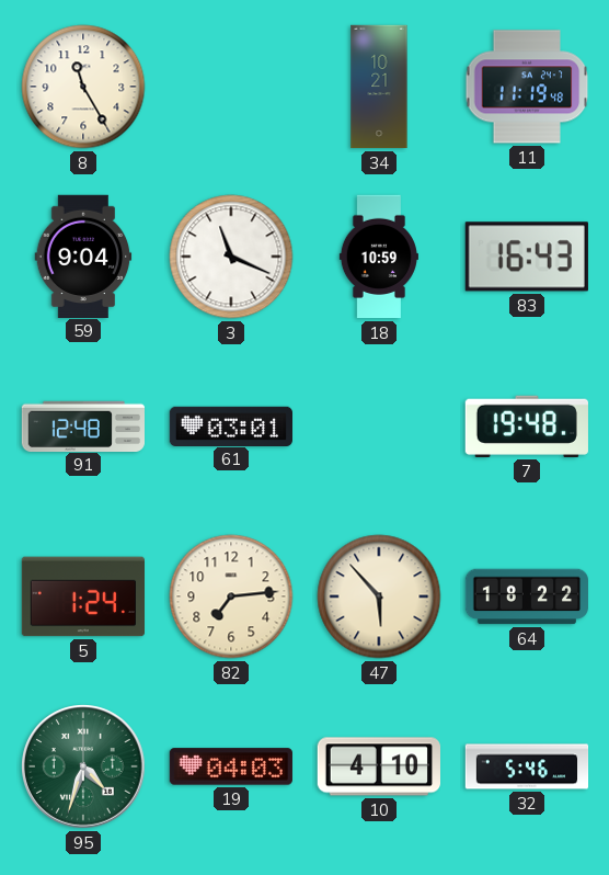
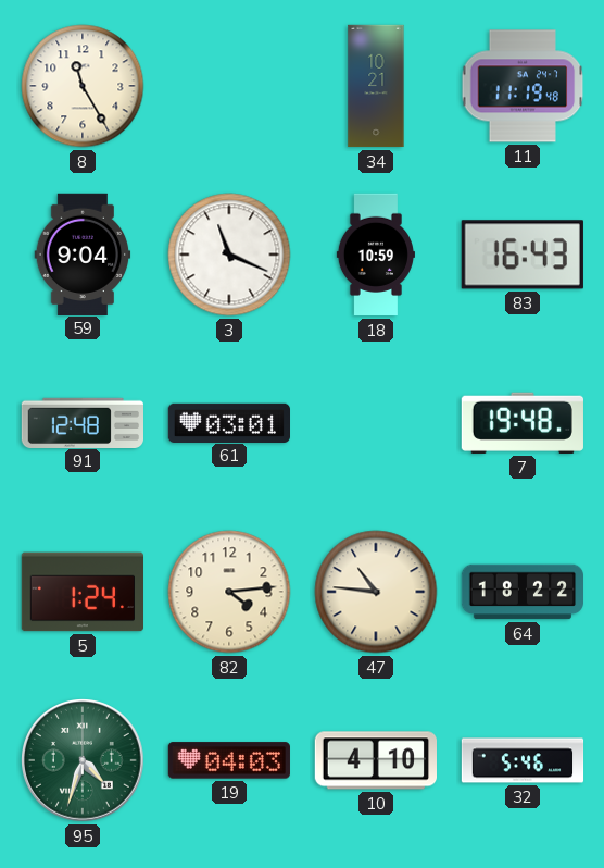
82: 7:14 -> 4:14
47: 5:53 -> 10:46
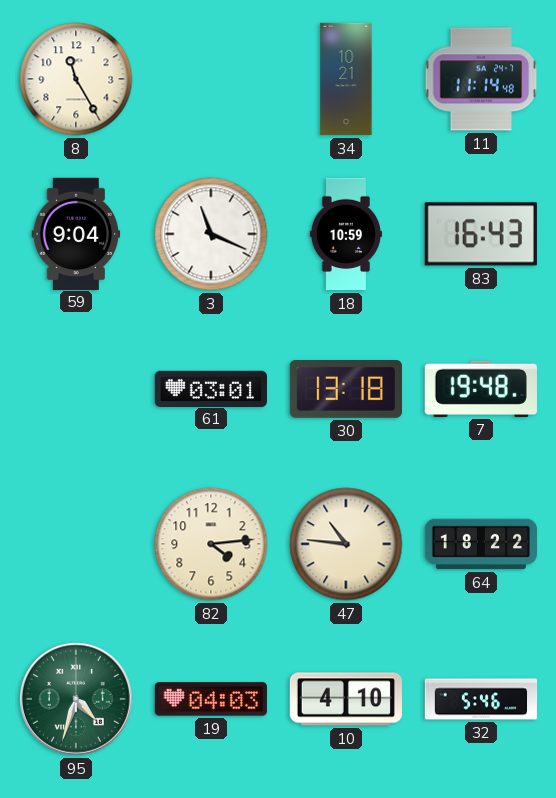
11: 11:19 -> 11:14
91: 12:48 -> none
30: none -> 13:18
5: 1:24 -> none
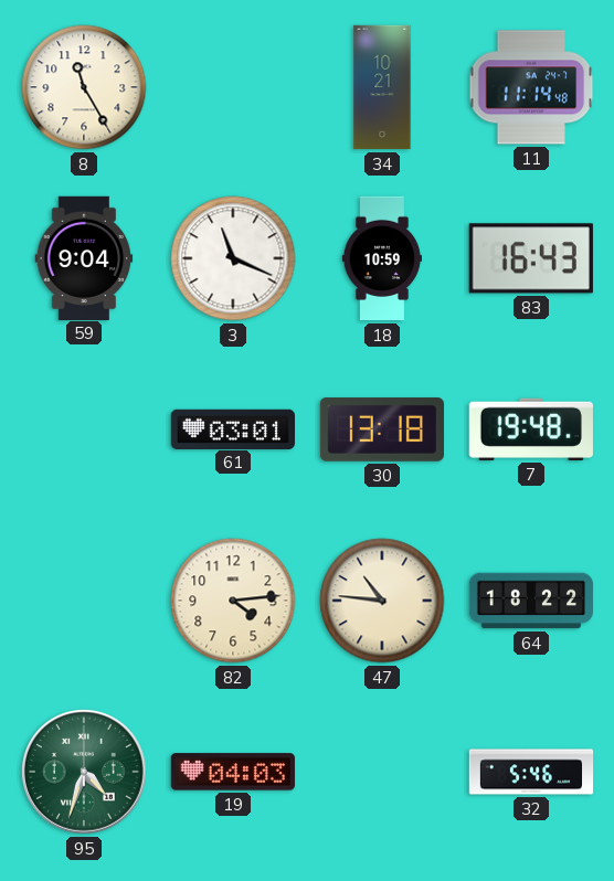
10: 4:10 -> none
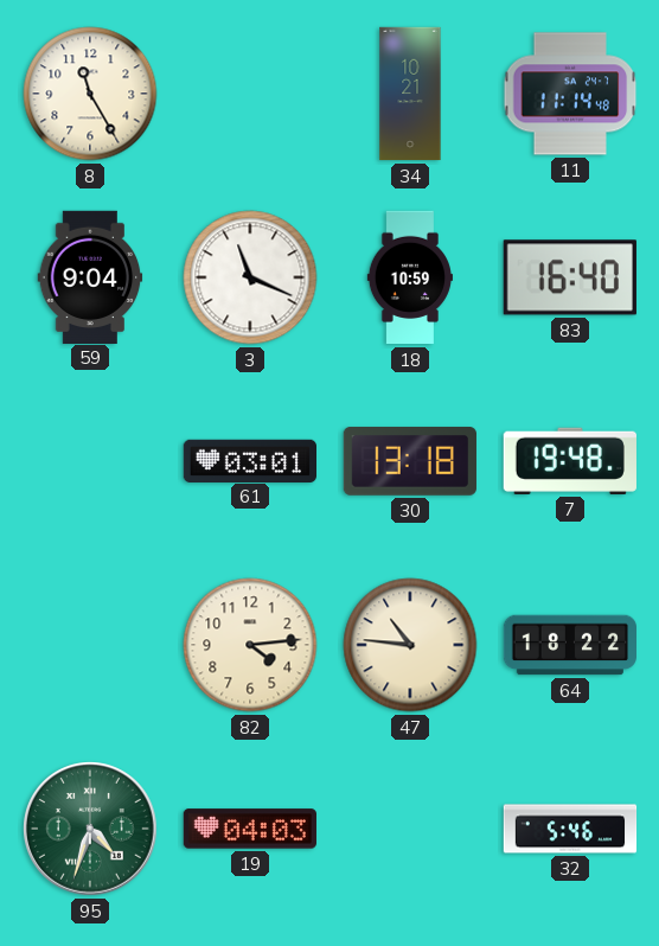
83: 16:43 -> 16:40
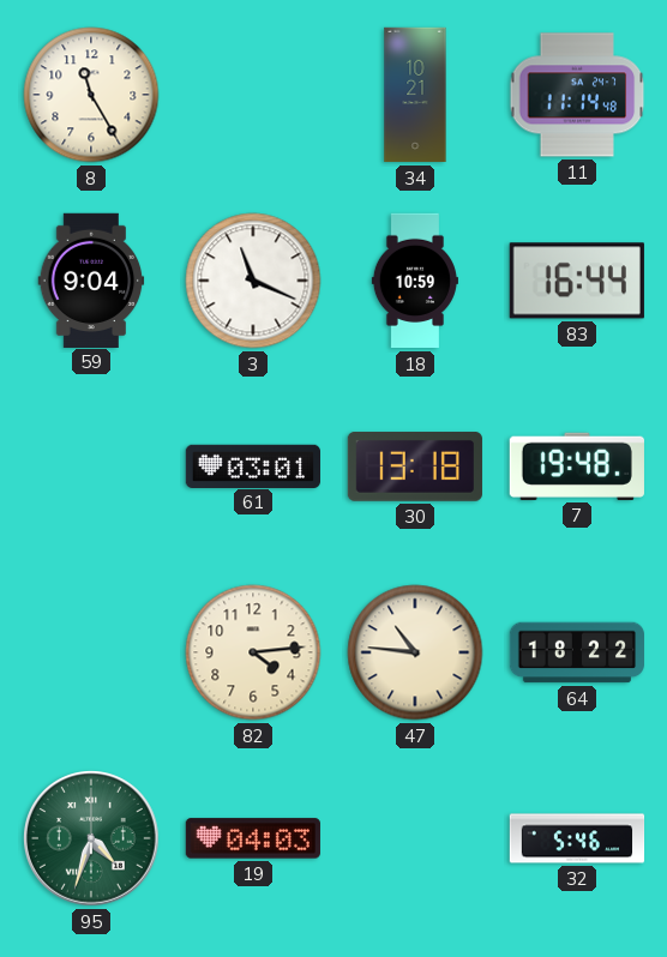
83: 16:40 -> 16:44
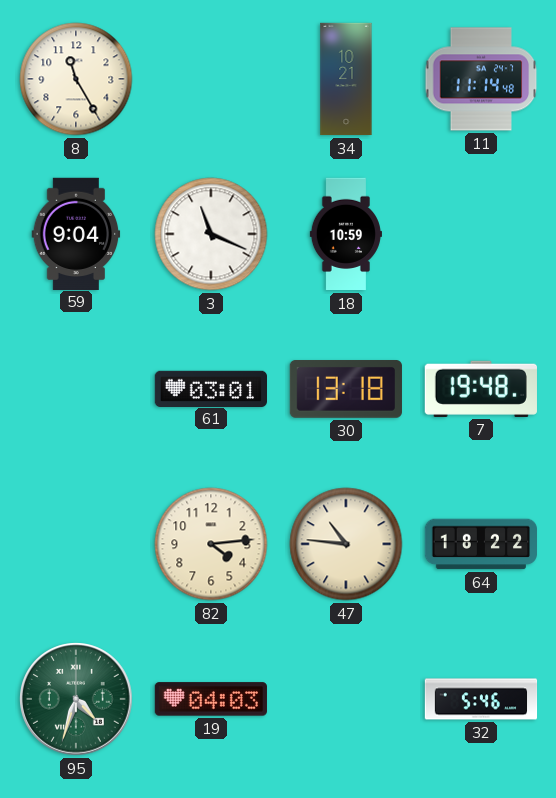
83: 16:44 -> none
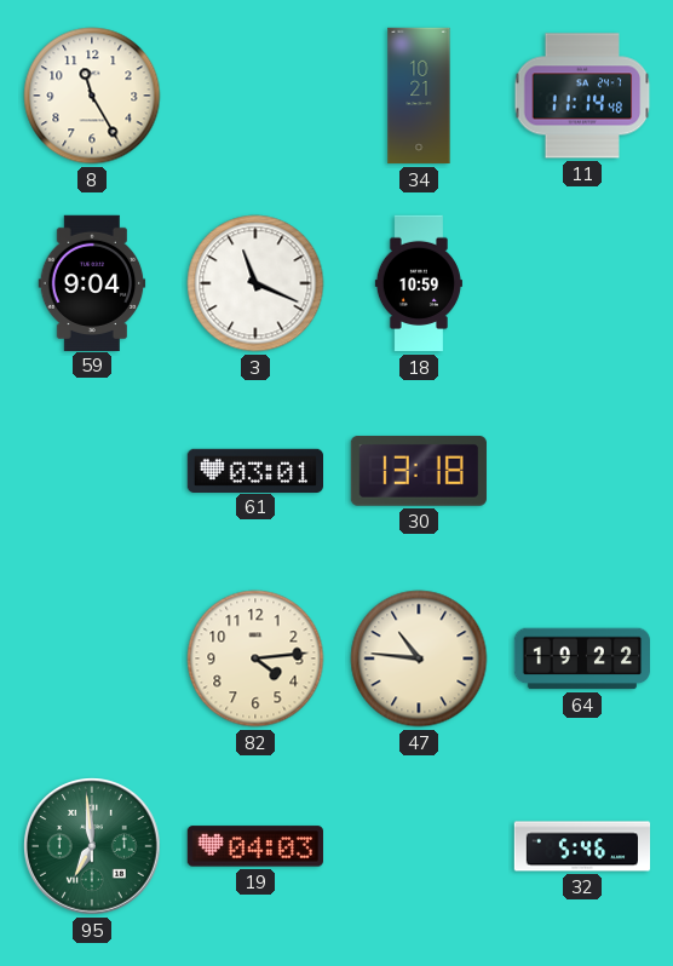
7: 19:48 -> none
64: 18:22 -> 19:22
95: 4:33 -> 6:59
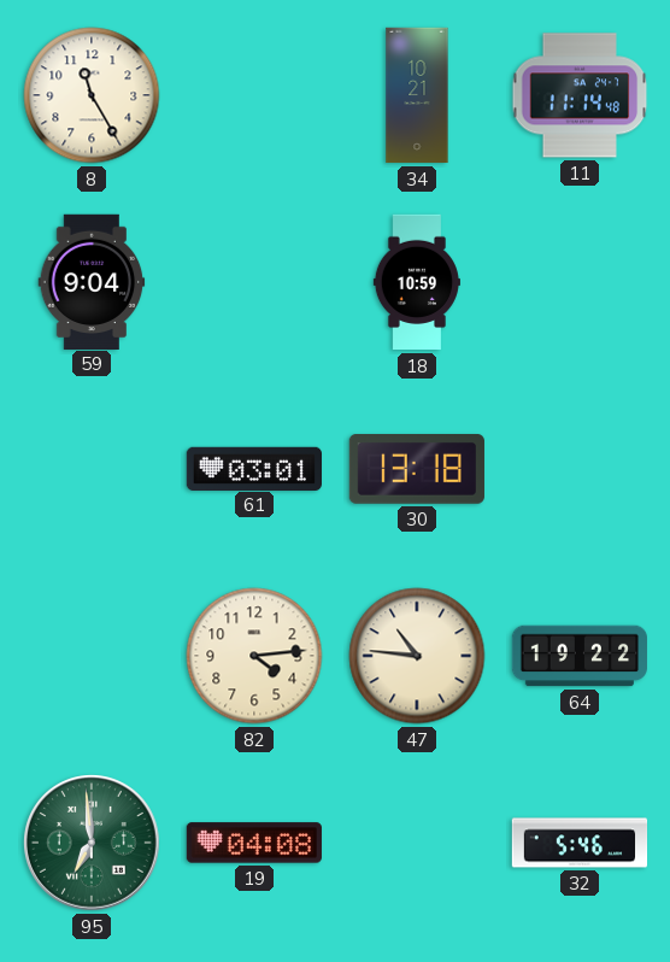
3: 11:19 -> none
19: 04:03 -> 04:08
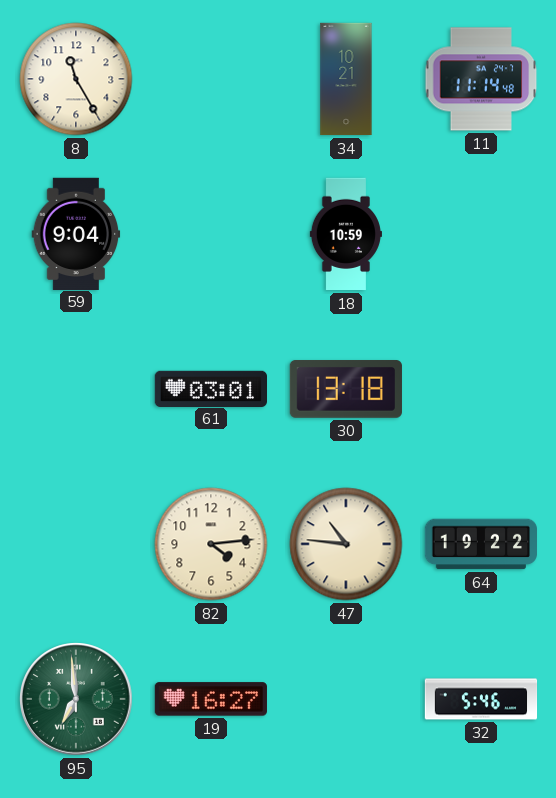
19: 04:08 -> 16:27
